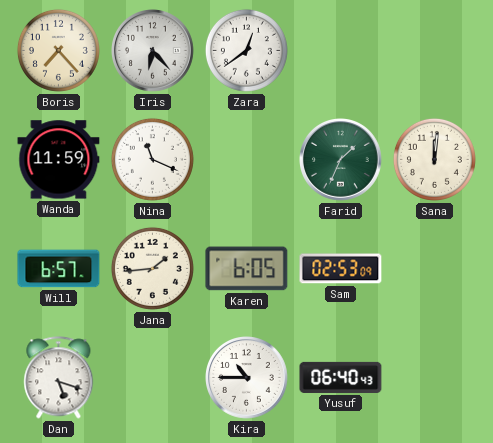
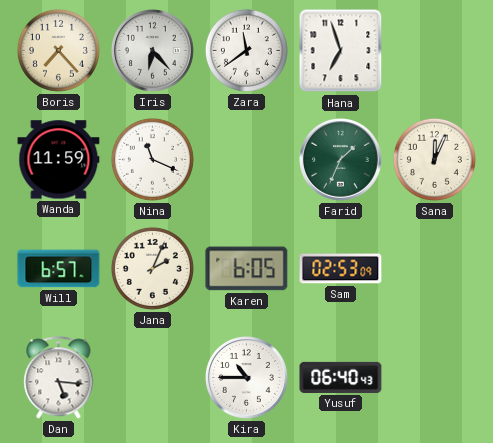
Zara: 12:39 -> 11:39
Hana: none -> 6:57
Sana: 12:01 -> 12:04
Jana: 1:44 -> 2:04
Dan: 5:18 -> 5:16
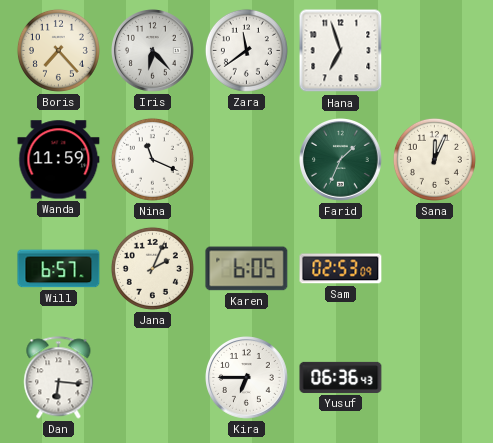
Dan: 5:16 -> 6:16
Kira: 10:45 -> 6:45
Yusuf: 06:40 -> 06:36
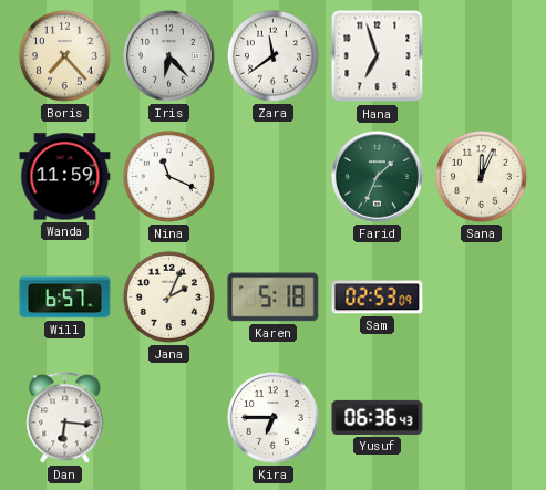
Karen: 6:05 -> 5:18
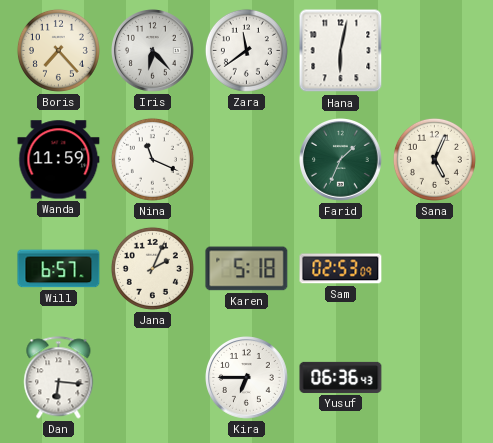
Hana: 6:57 -> 6:02
Sana: 12:04 -> 5:04
